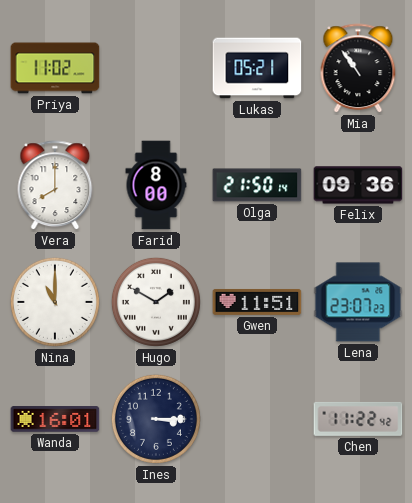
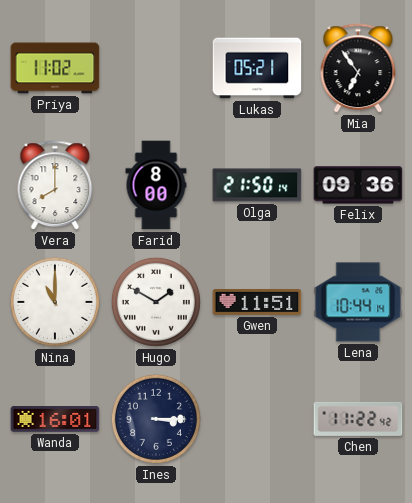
Mia: 10:54 -> 6:54
Lena: 23:07 -> 10:44
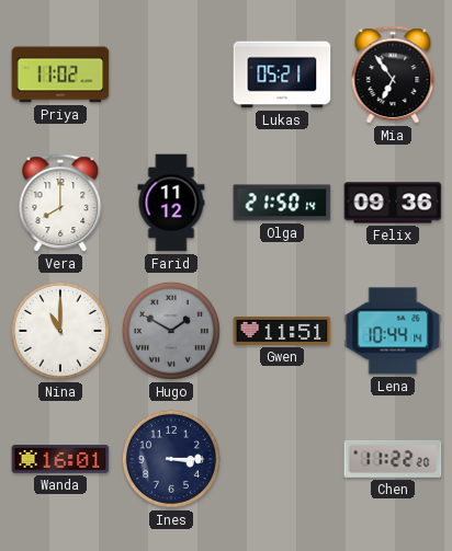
Farid: 8:00 -> 11:12
Hugo dial: white -> grey
Chen: 11:22:42 -> 11:22:20
